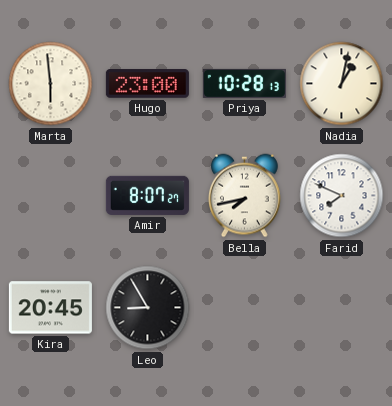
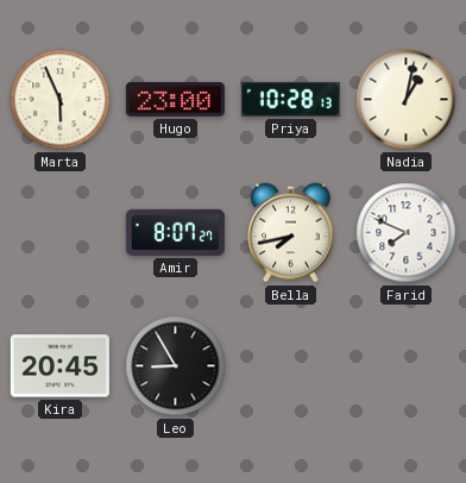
Marta: 5:59 -> 5:56
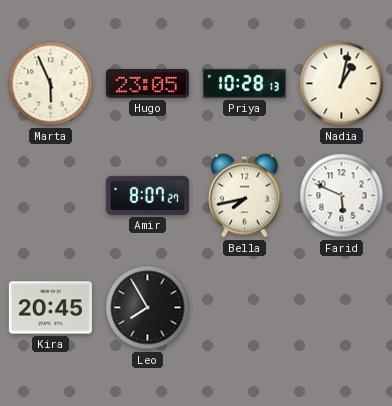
Hugo: 23:00 -> 23:05
Farid: 7:49 -> 5:49
Leo: 8:55 -> 7:55
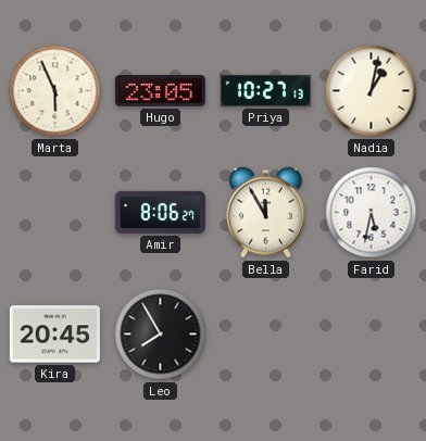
Priya: 10:28 -> 10:27
Amir: 8:07 -> 8:06
Bella: 7:43 -> 11:55
Farid: 5:49 -> 5:32
